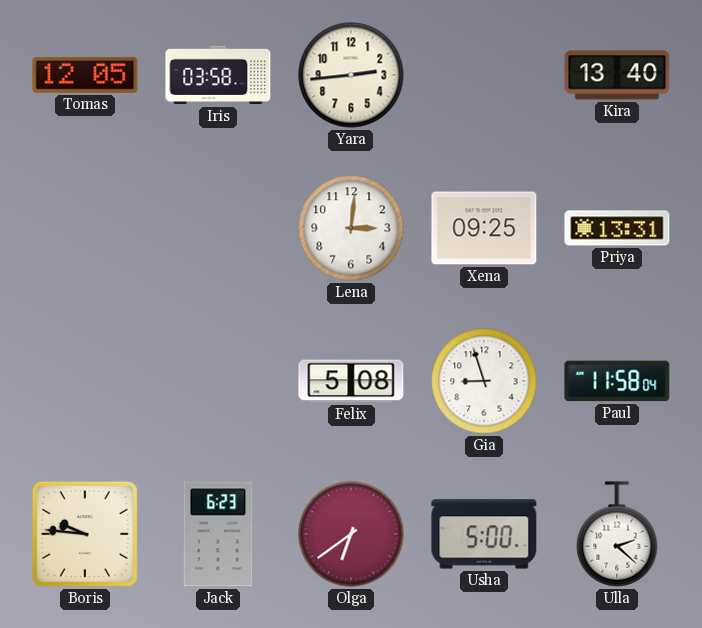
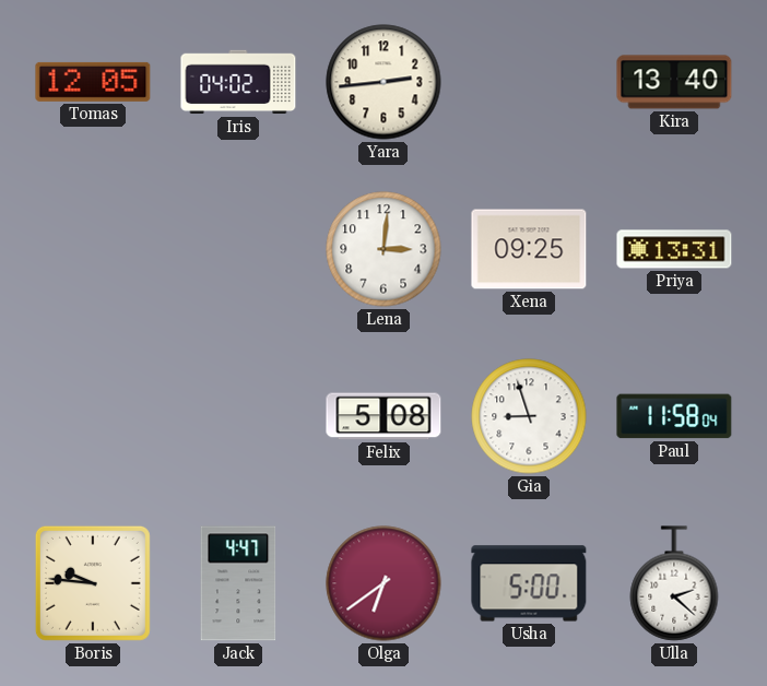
Iris: 03:58 -> 04:02
Jack: 6:23 -> 4:47
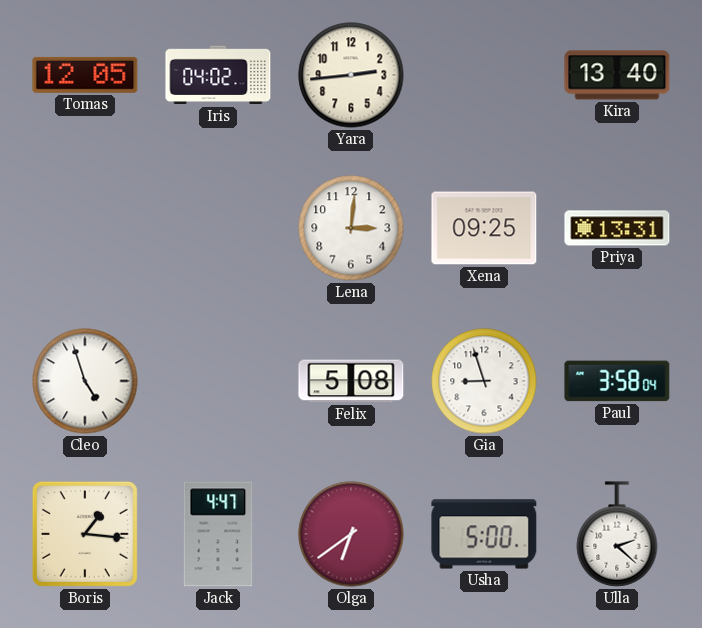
Cleo: none -> 4:57
Paul: 11:58 -> 3:58
Boris: 9:46 -> 1:16
